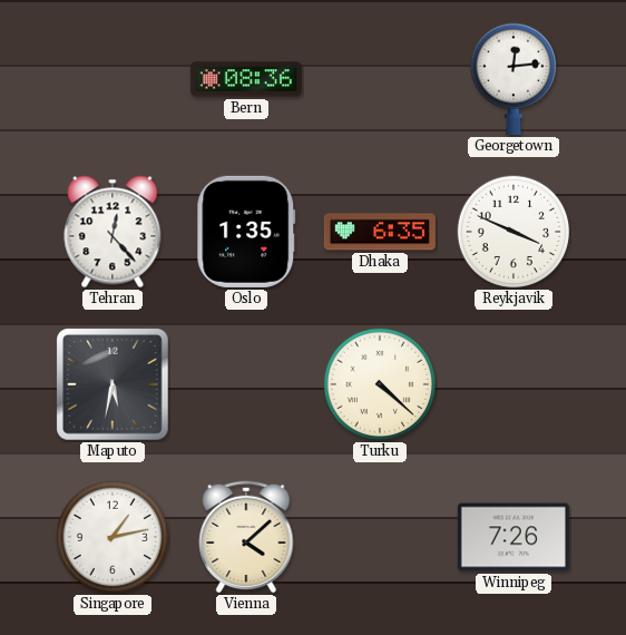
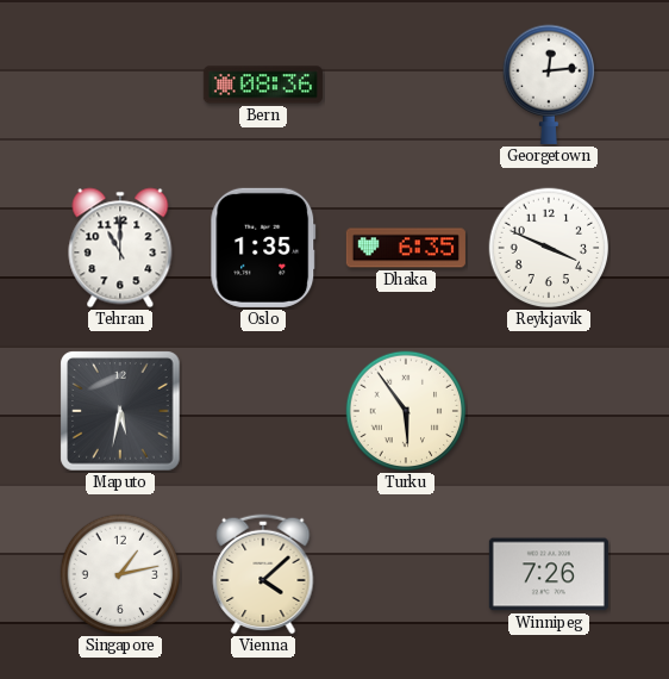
Tehran: 12:23 -> 11:00
Turku: 4:22 -> 5:54
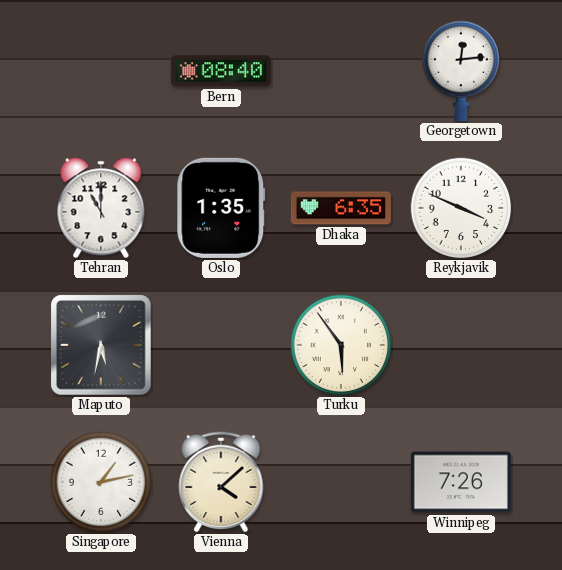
Bern: 08:36 -> 08:40
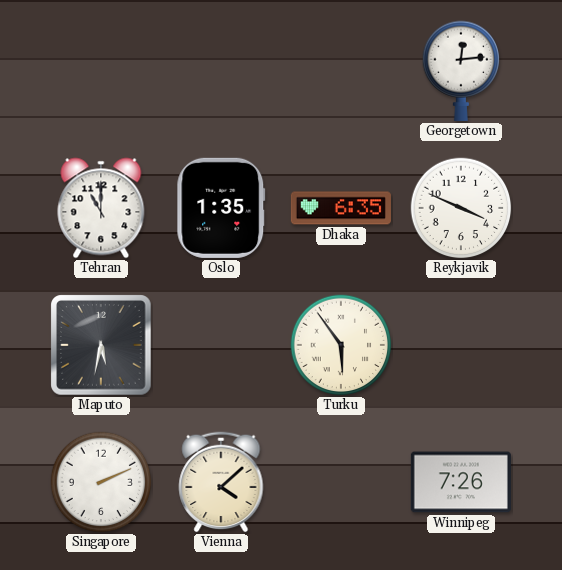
Bern: 08:40 -> none
Singapore: 1:13 -> 2:11
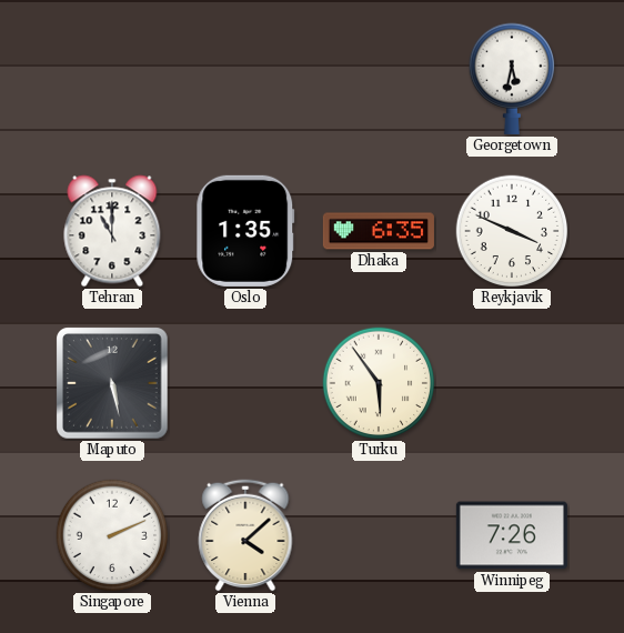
Georgetown: 12:14 -> 5:32
Maputo: 5:32 -> 5:28
